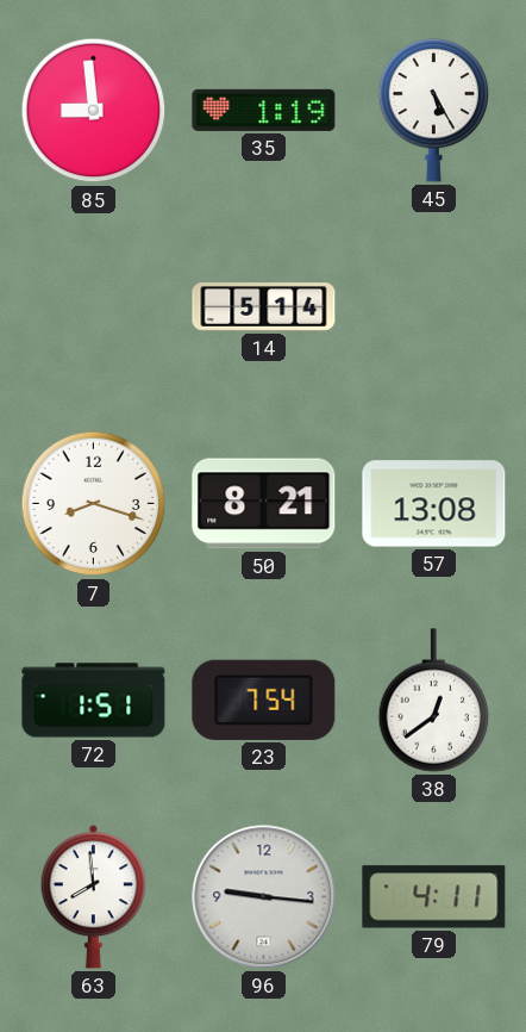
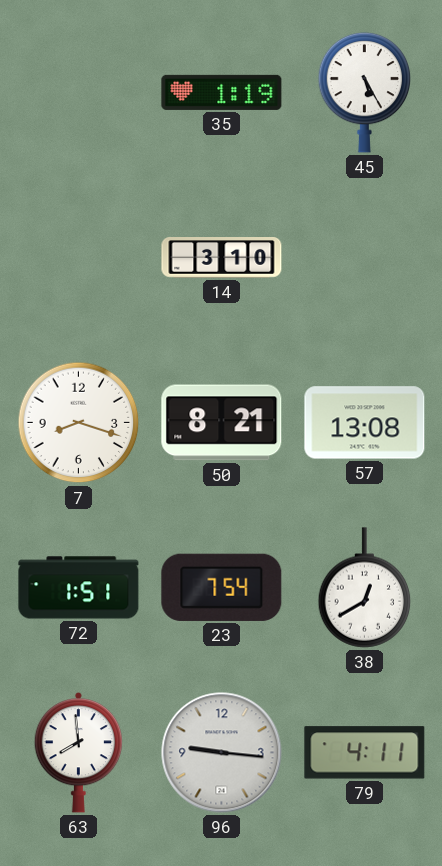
85: 8:59 -> none
14: 5:14 -> 3:10
38: 12:39 -> 12:40
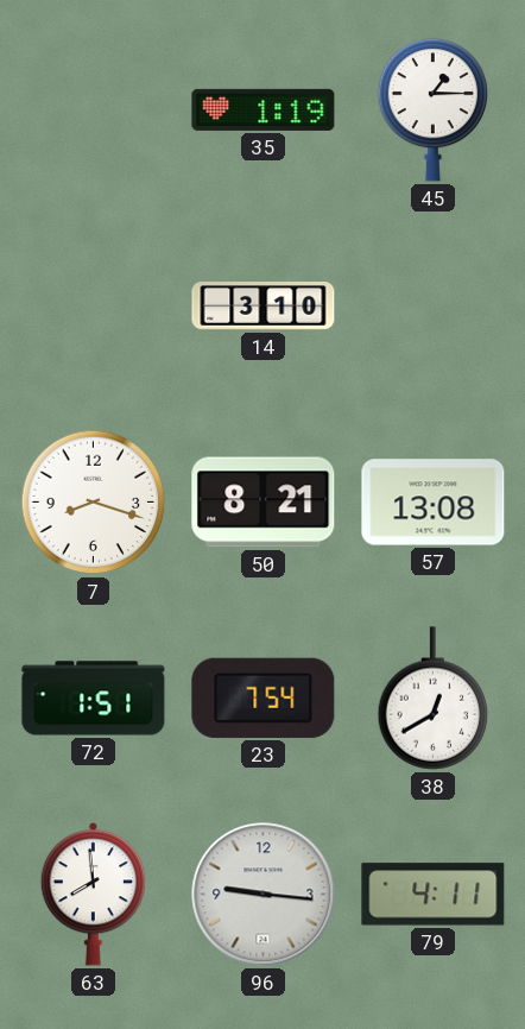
45: 5:25 -> 1:15
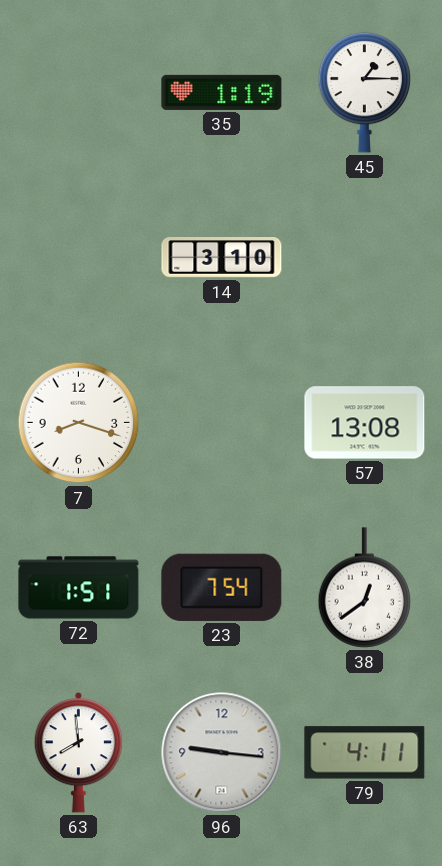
50: 8:21 -> none
38: 12:40 -> 12:39
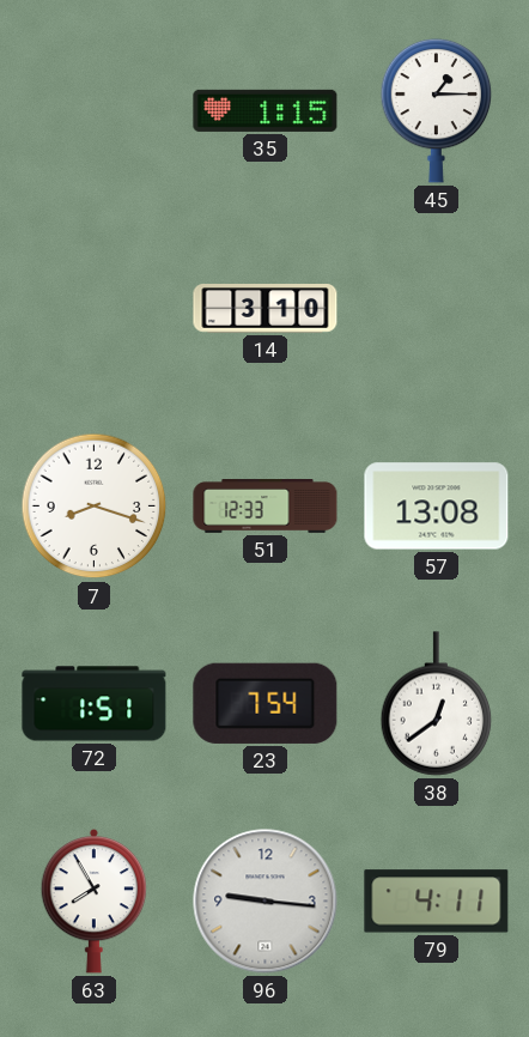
35: 1:19 -> 1:15
51: none -> 12:33
63: 7:59 -> 7:55
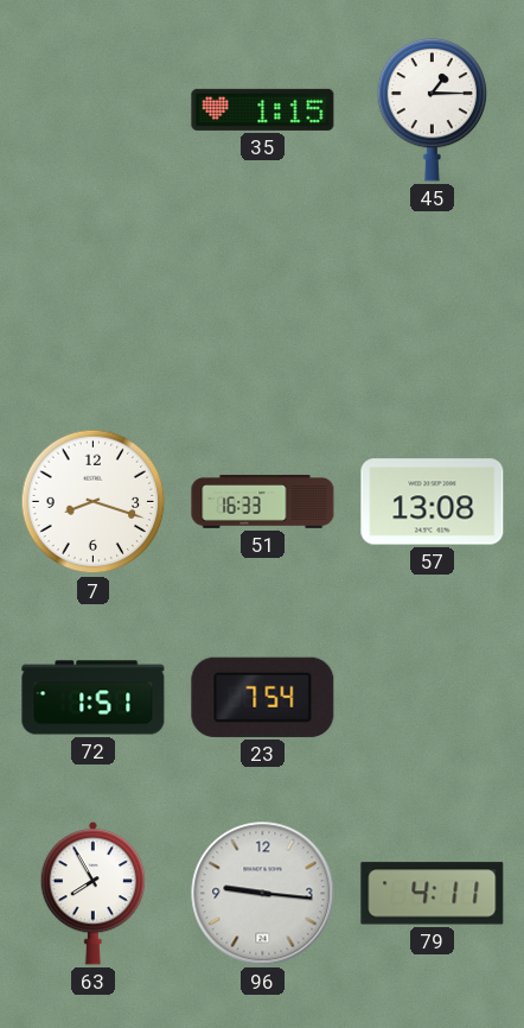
14: 3:10 -> none
51: 12:33 -> 16:33
38: 12:39 -> none
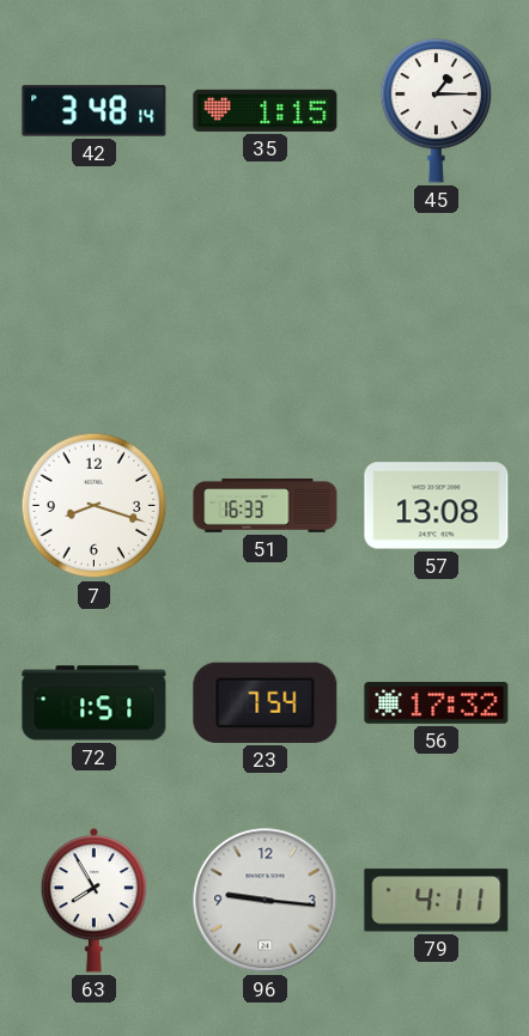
42: none -> 3:48
56: none -> 17:32
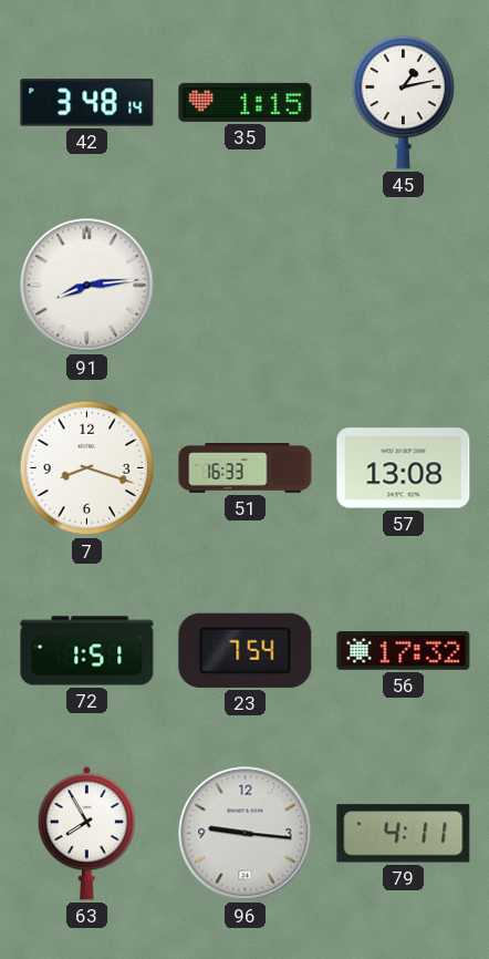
45: 1:15 -> 1:13
91: none -> 8:14
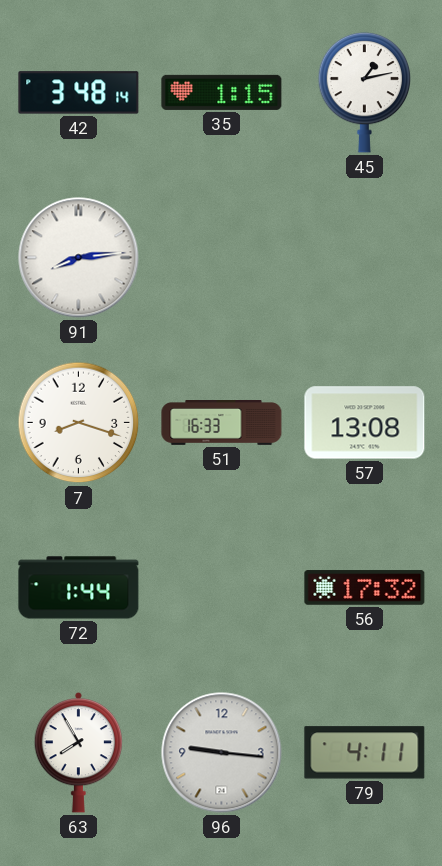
72: 1:51 -> 1:44
23: 7:54 -> none
